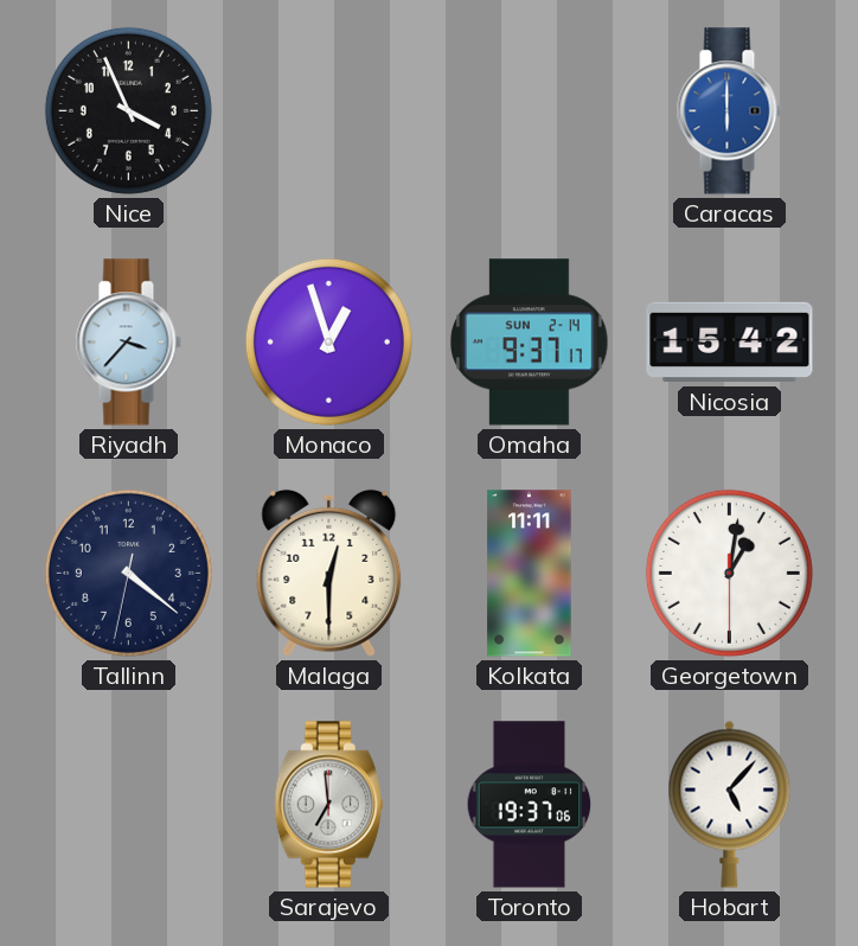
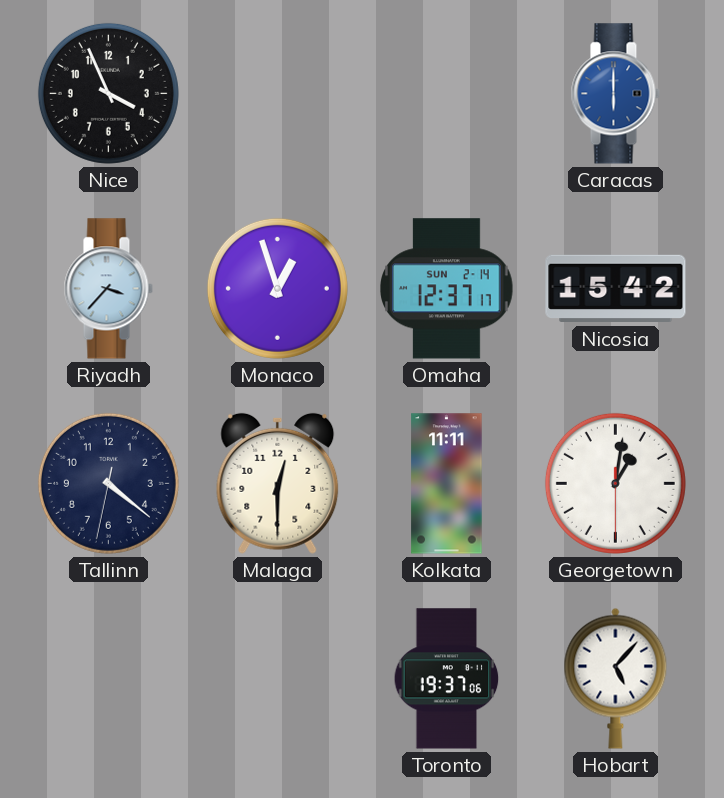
Omaha: 9:37 -> 12:37
Sarajevo: 6:59 -> none
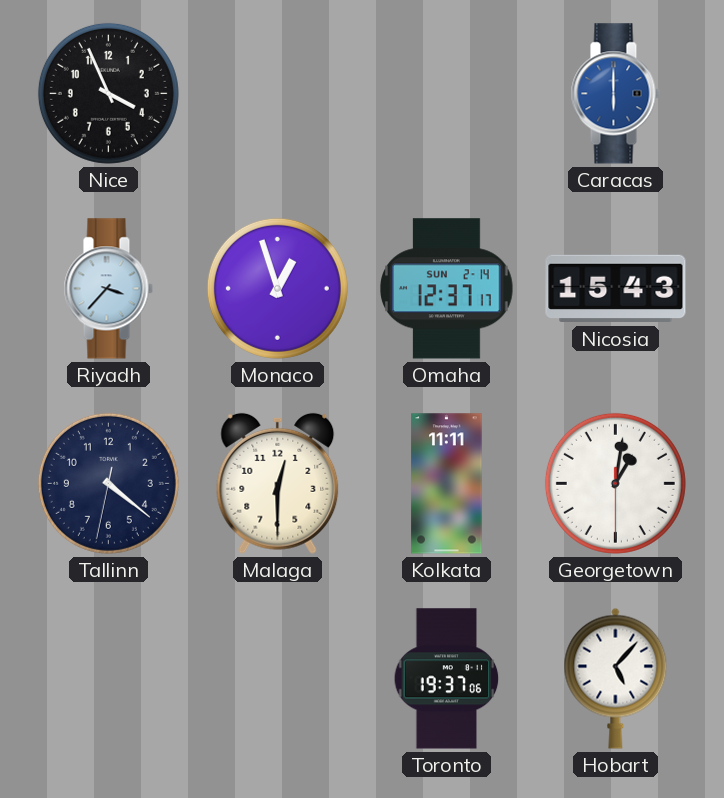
Nicosia: 15:42 -> 15:43
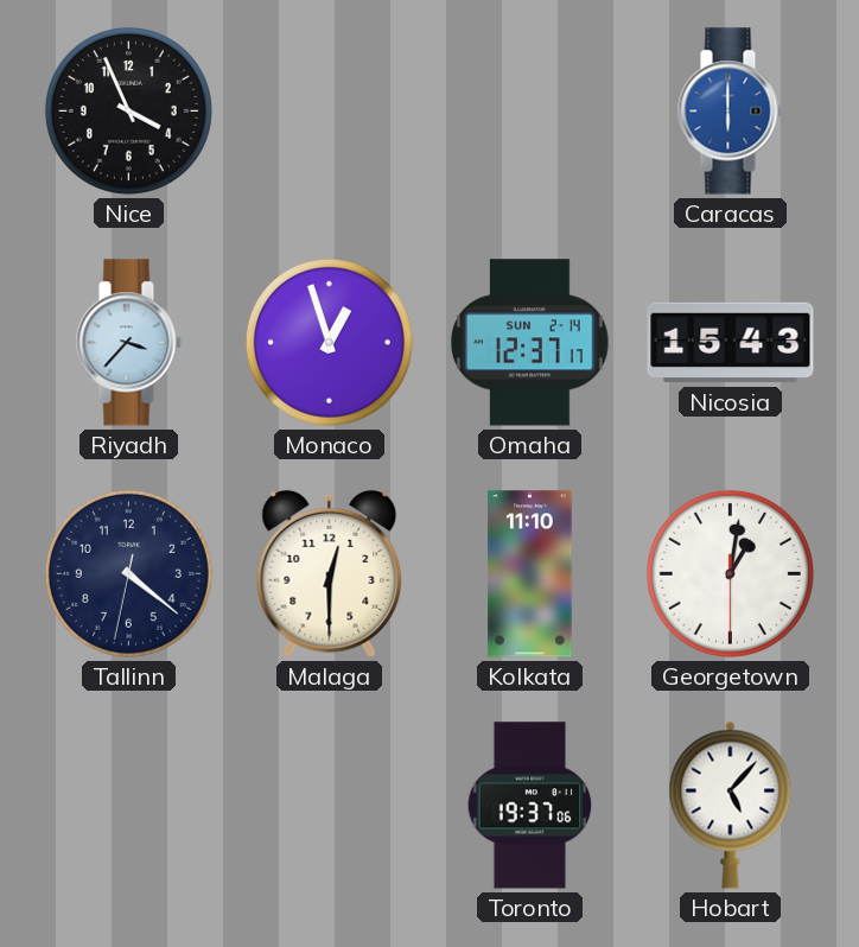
Kolkata: 11:11 -> 11:10
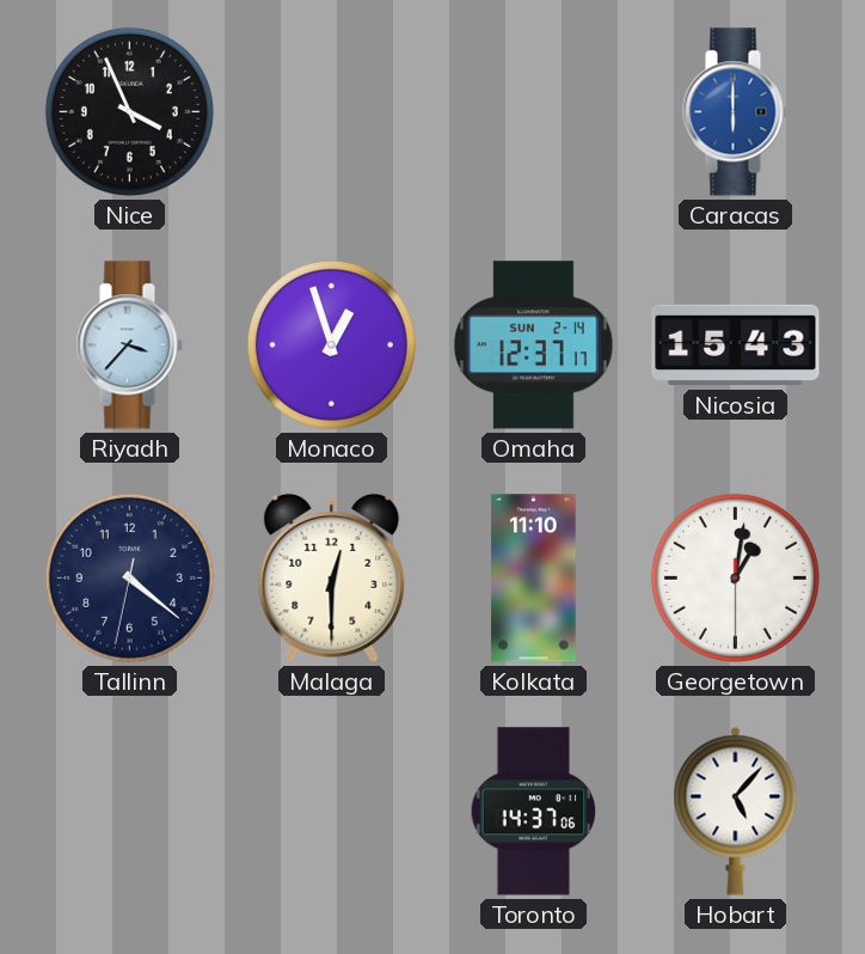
Toronto: 19:37 -> 14:37
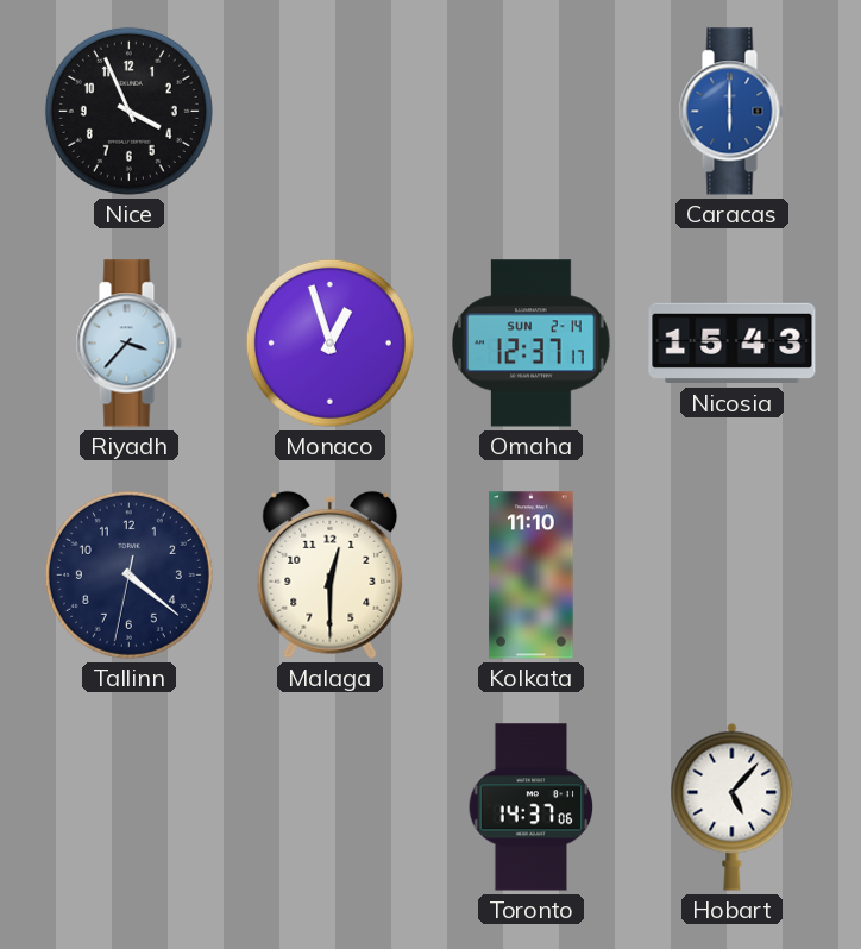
Georgetown: 1:01 -> none
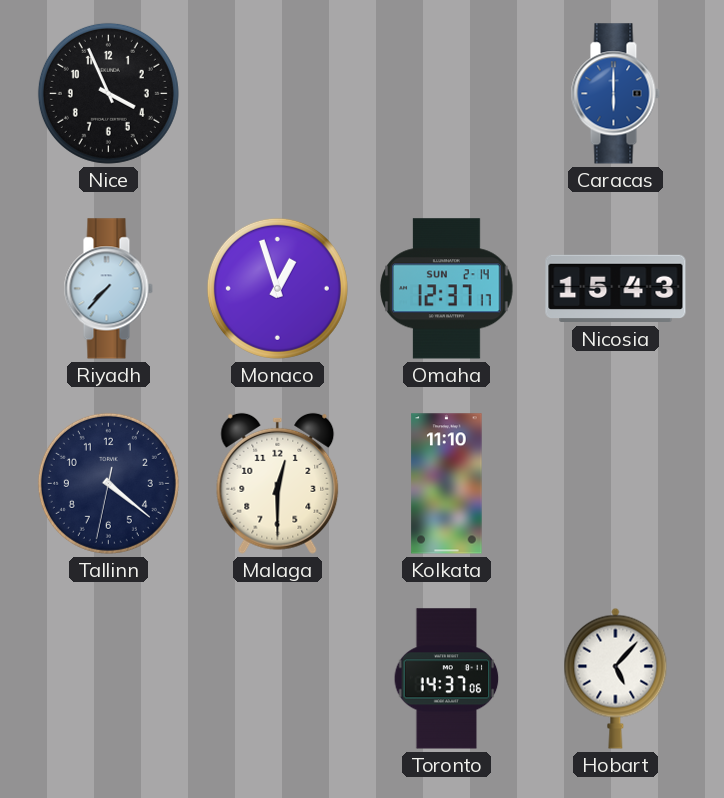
Riyadh: 3:37 -> 7:37
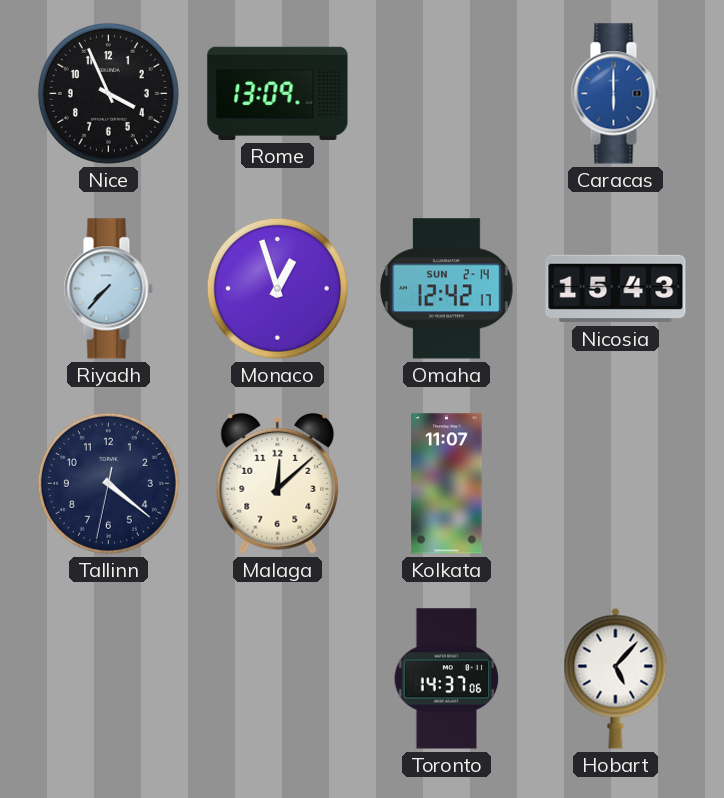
Rome: none -> 13:09
Omaha: 12:37 -> 12:42
Malaga: 12:30 -> 12:08
Kolkata: 11:10 -> 11:07
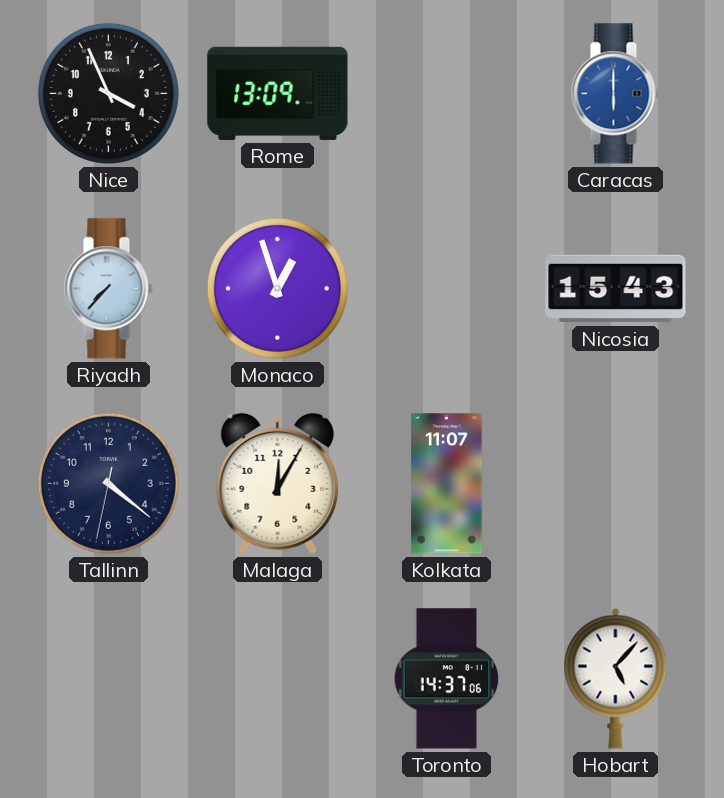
Omaha: 12:42 -> none
Malaga: 12:08 -> 12:05
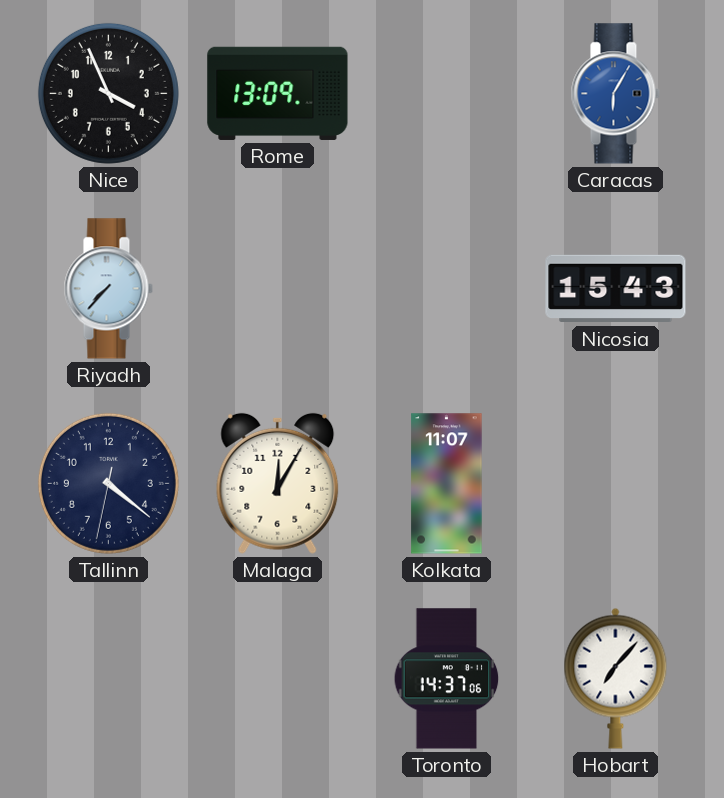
Caracas: 6:00 -> 6:05
Monaco: 12:57 -> none
Hobart: 5:07 -> 7:07
